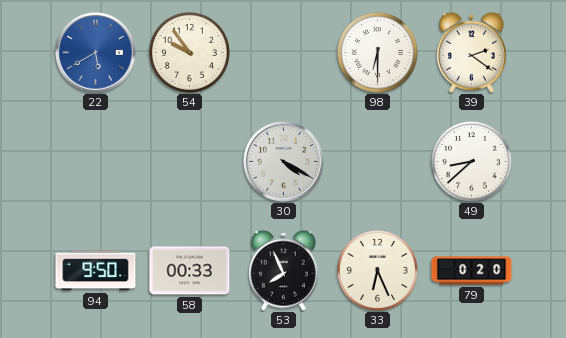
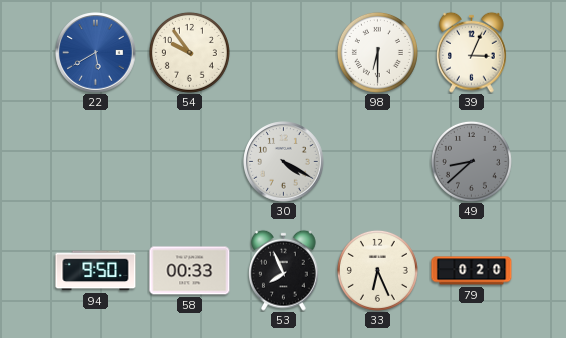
39: 2:21 -> 3:04
49 dial: white -> grey
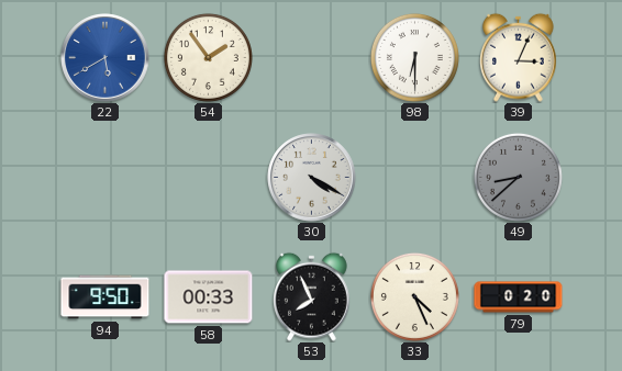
54: 9:54 -> 1:54
33: 6:26 -> 4:26
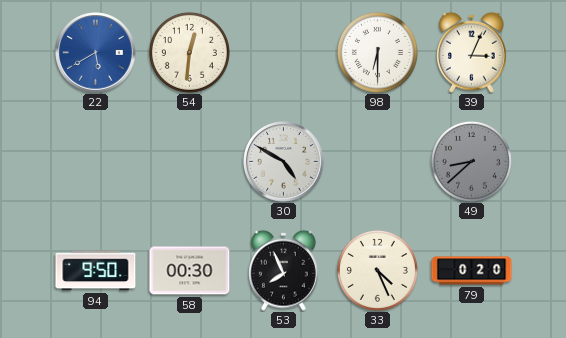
54: 1:54 -> 12:31
30: 4:20 -> 4:50
58: 00:33 -> 00:30
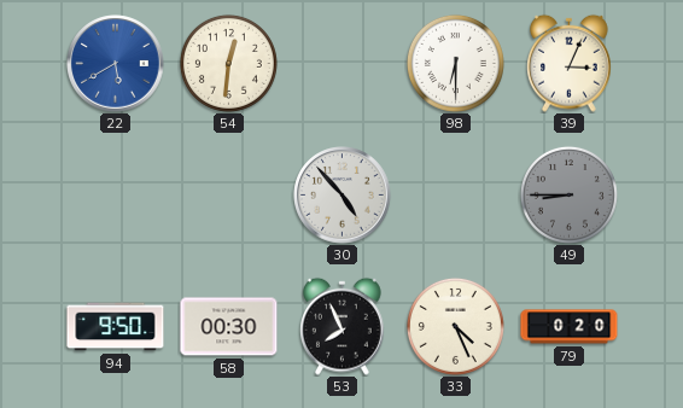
30: 4:50 -> 4:53
49: 8:38 -> 8:45
